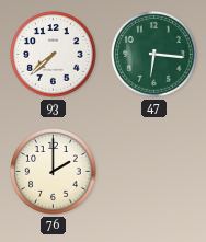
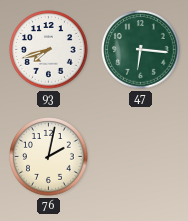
93: 7:38 -> 7:42
76: 2:00 -> 2:02
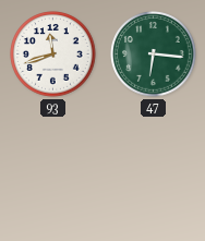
93: 7:42 -> 11:42
76: 2:02 -> none
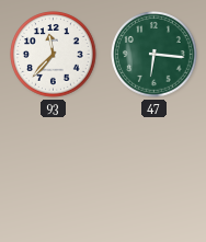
93: 11:42 -> 11:37
